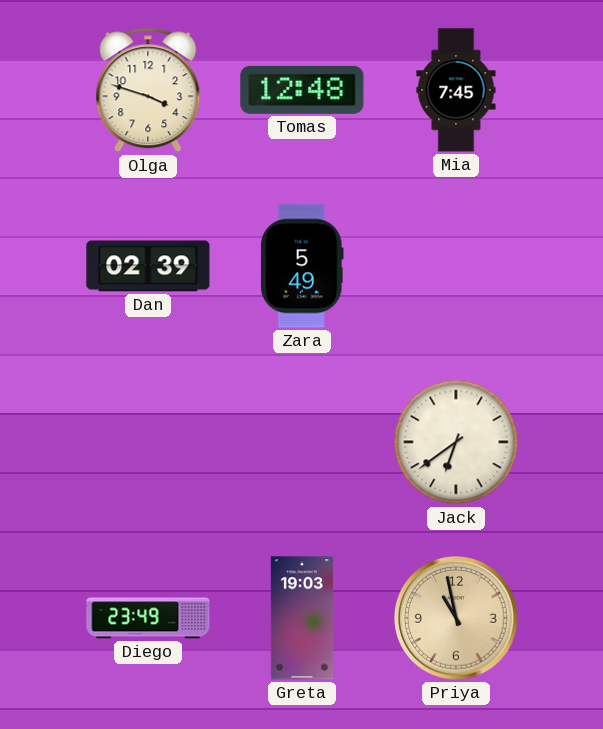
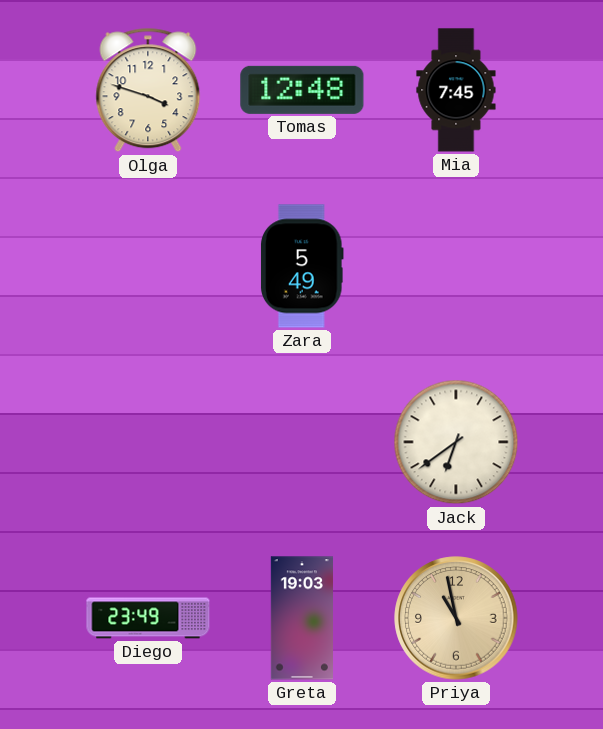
Dan: 02:39 -> none
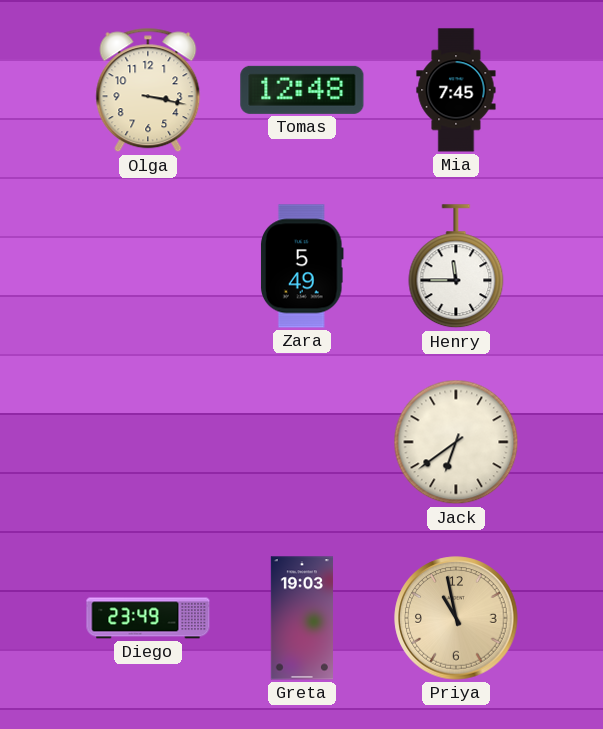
Olga: 3:48 -> 3:17
Henry: none -> 11:45
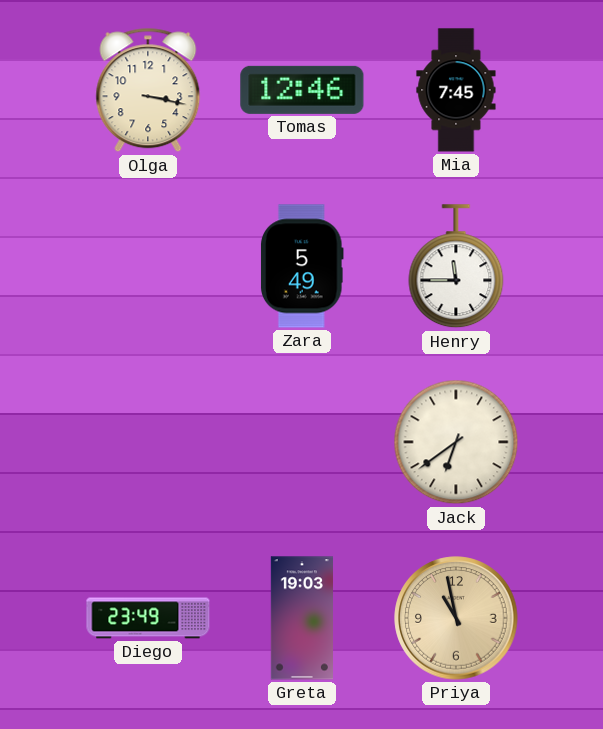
Tomas: 12:48 -> 12:46
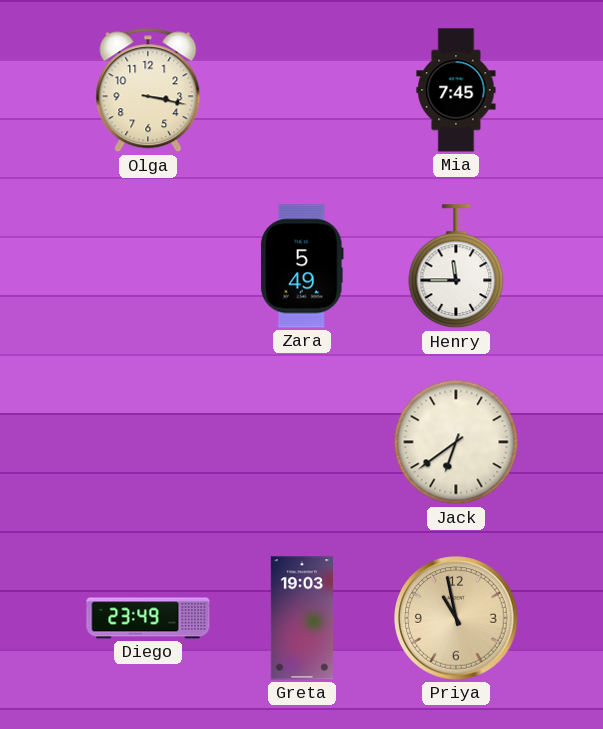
Tomas: 12:46 -> none
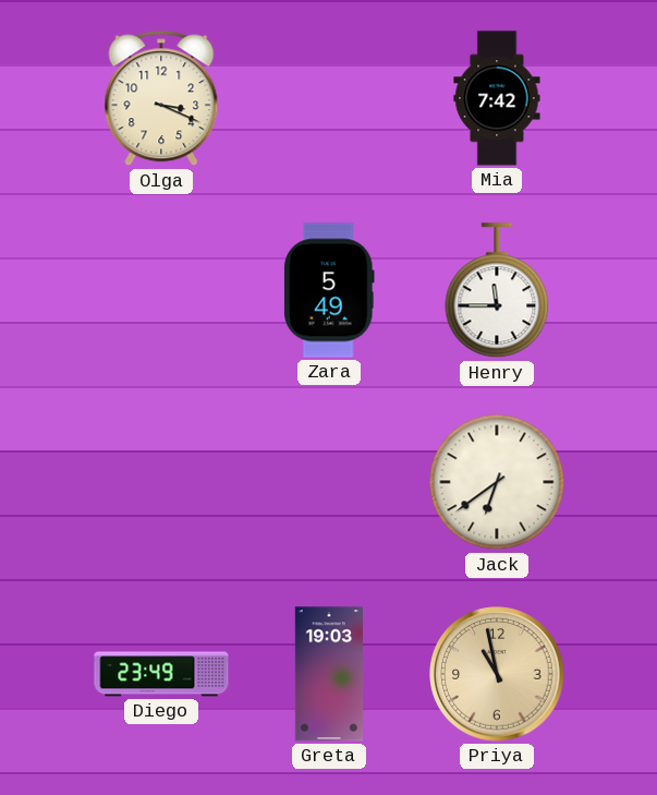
Olga: 3:17 -> 3:19
Mia: 7:45 -> 7:42
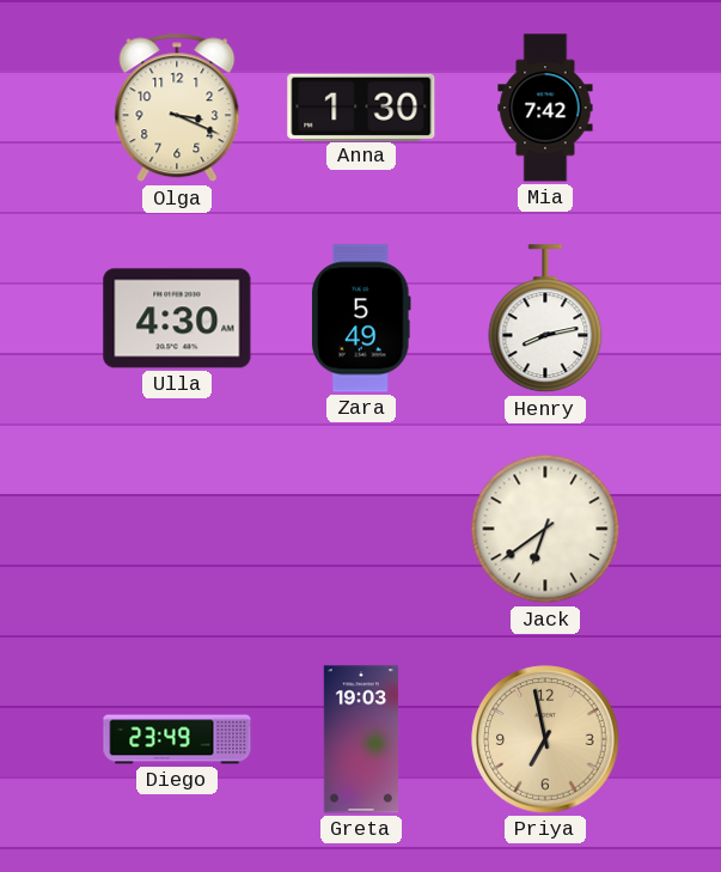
Anna: none -> 1:30
Ulla: none -> 4:30
Henry: 11:45 -> 8:13
Priya: 10:58 -> 6:58
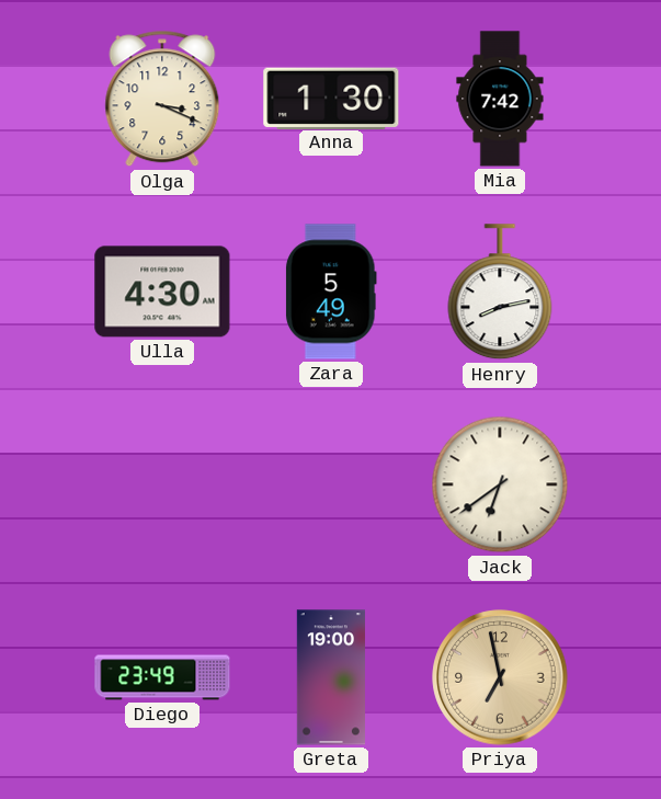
Greta: 19:03 -> 19:00
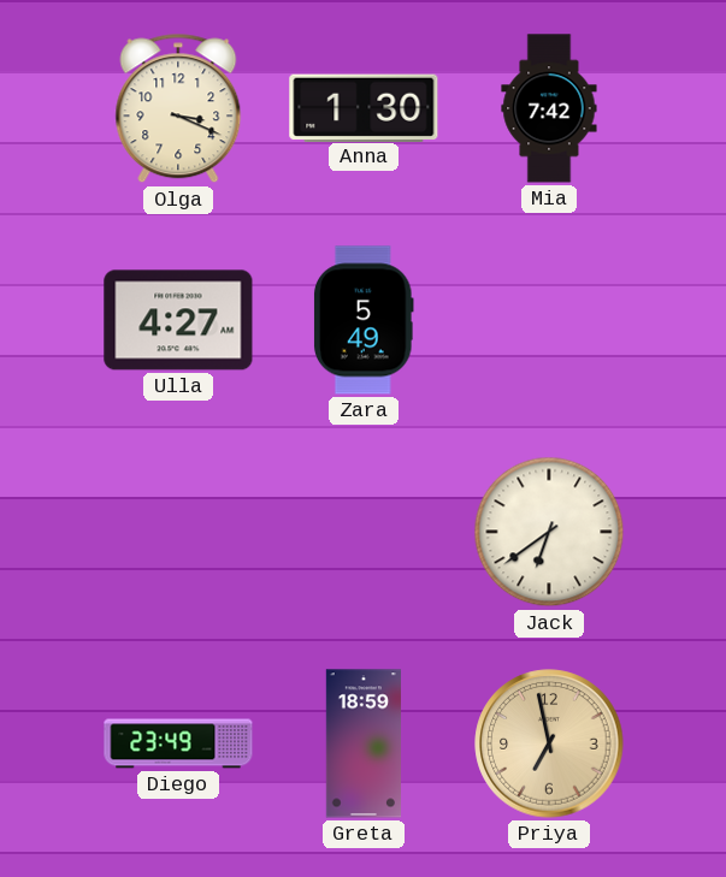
Ulla: 4:30 -> 4:27
Henry: 8:13 -> none
Greta: 19:00 -> 18:59
